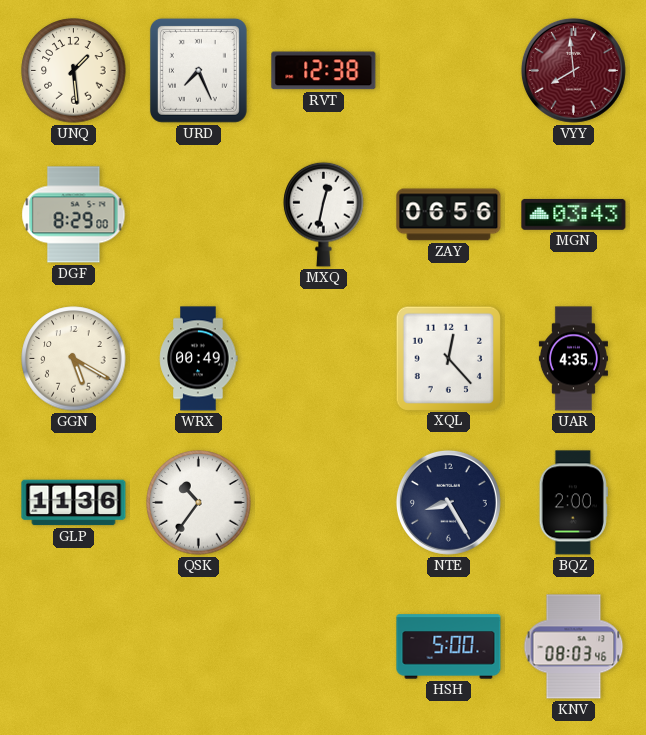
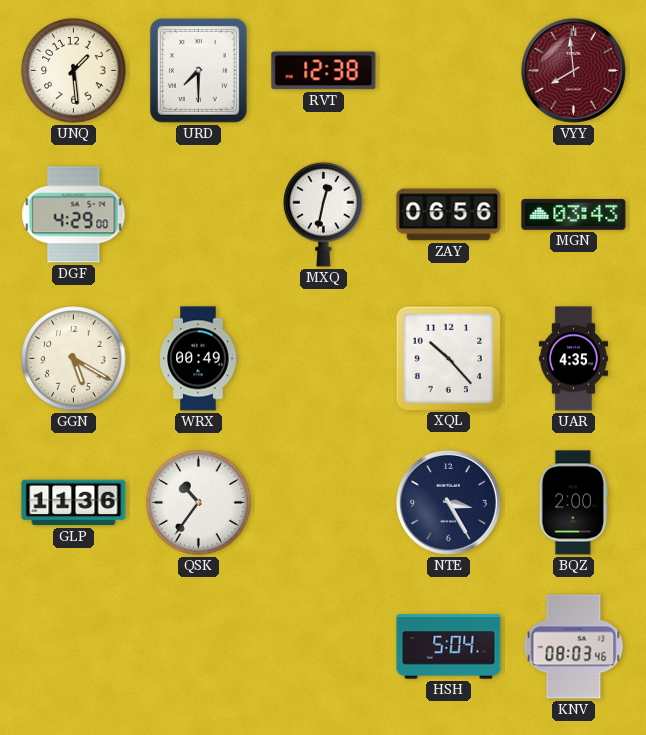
URD: 7:26 -> 7:30
DGF: 8:29 -> 4:29
XQL: 12:23 -> 10:23
NTE: 8:25 -> 3:25
HSH: 5:00 -> 5:04
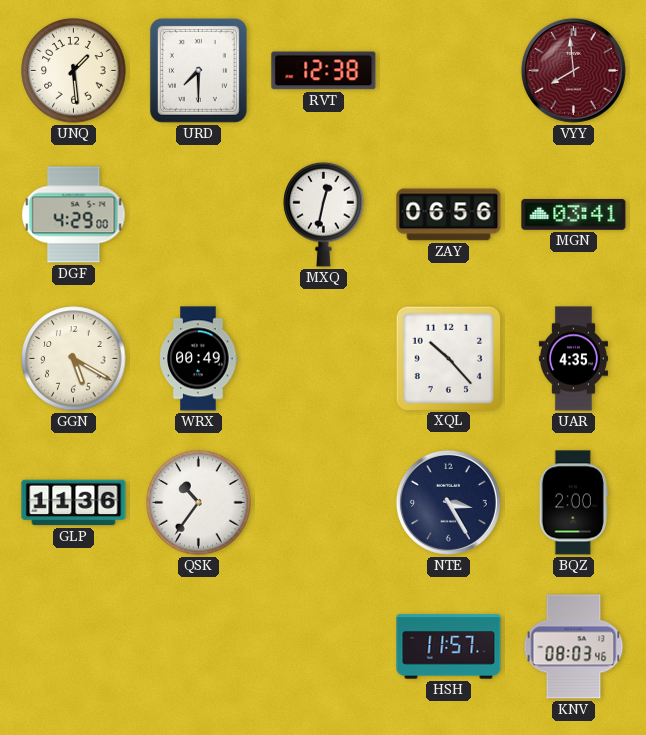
MGN: 03:43 -> 03:41
HSH: 5:04 -> 11:57
